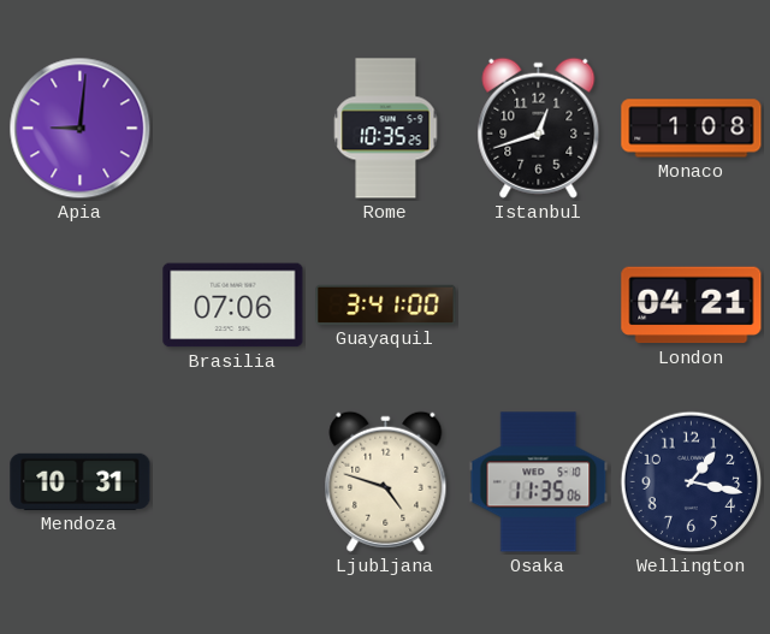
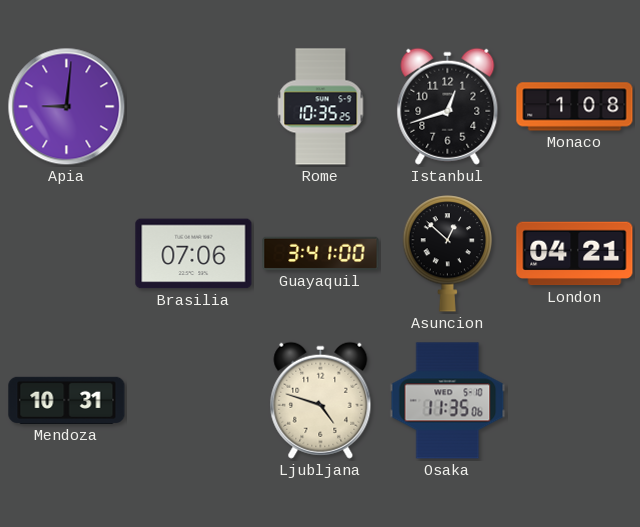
Asuncion: none -> 12:52
Wellington: 1:17 -> none
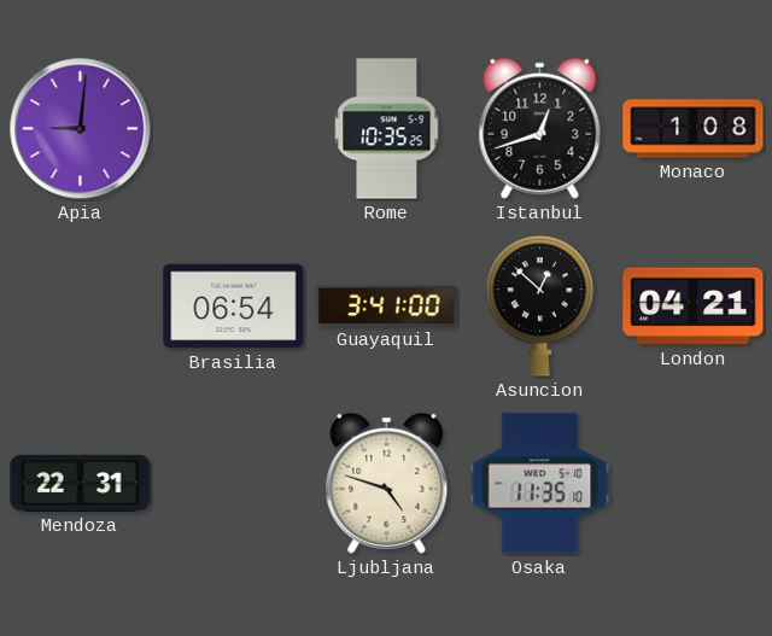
Brasilia: 07:06 -> 06:54
Mendoza: 10:31 -> 22:31
Osaka: 11:35:06 -> 11:35:10
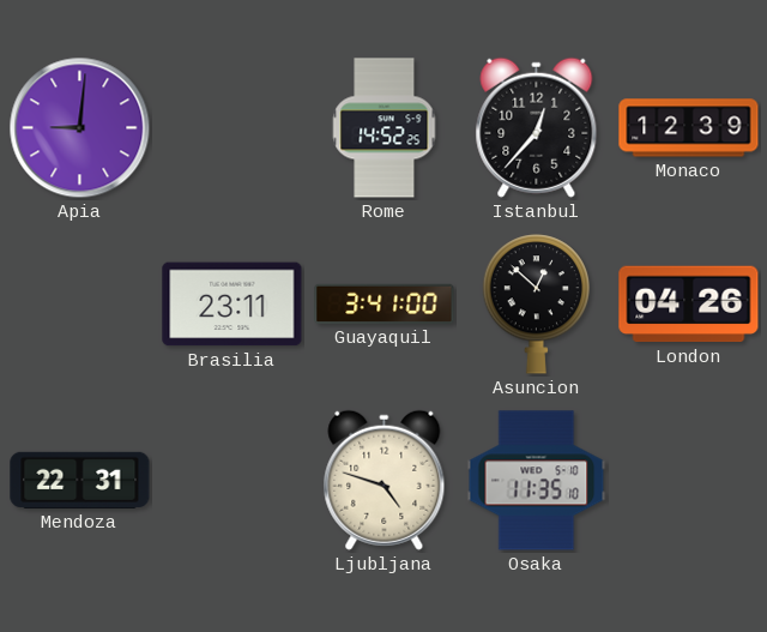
Rome: 10:35 -> 14:52
Istanbul: 12:42 -> 12:37
Monaco: 1:08 -> 12:39
Brasilia: 06:54 -> 23:11
London: 04:21 -> 04:26
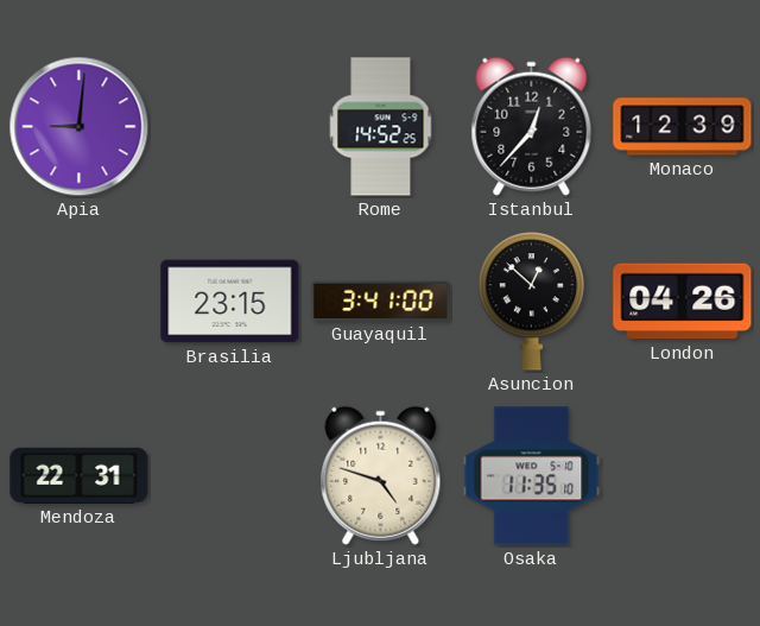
Brasilia: 23:11 -> 23:15
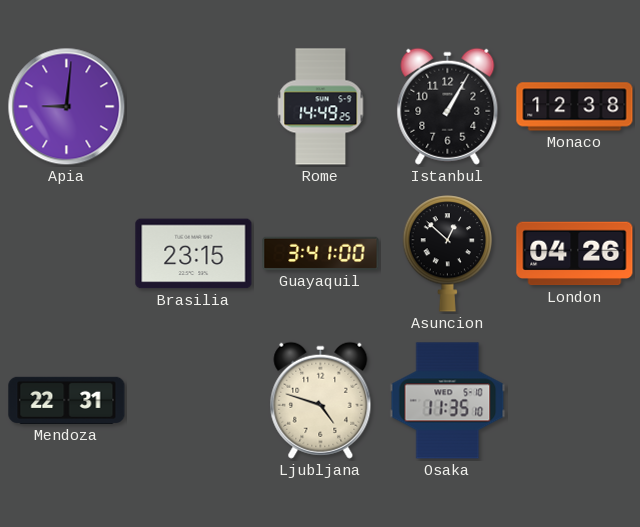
Rome: 14:52 -> 14:49
Istanbul: 12:37 -> 1:05
Monaco: 12:39 -> 12:38
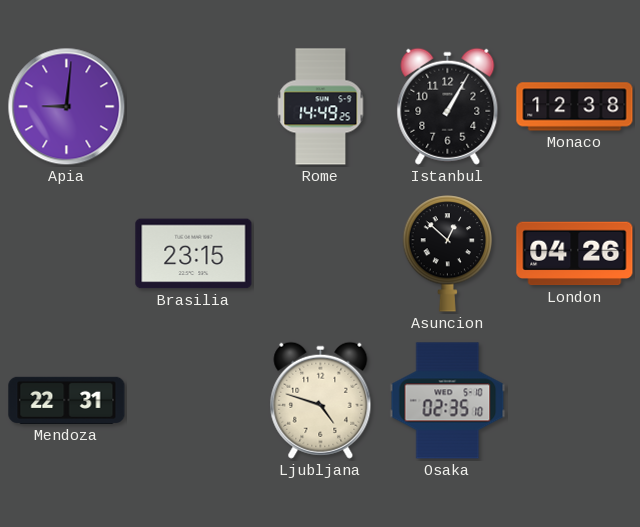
Guayaquil: 3:41 -> none
Osaka: 11:35 -> 02:35
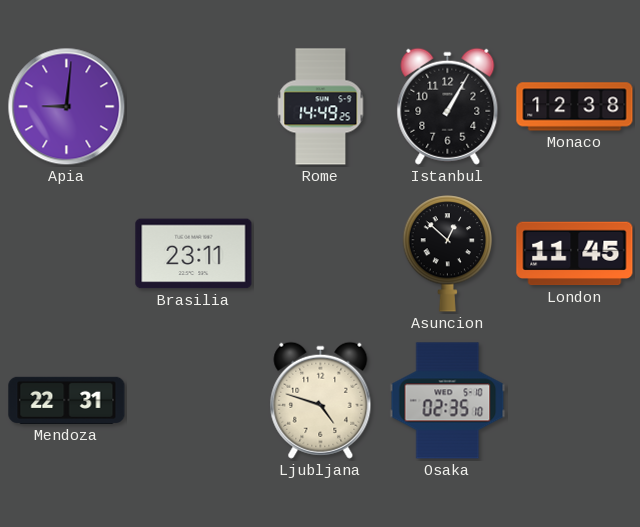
Brasilia: 23:15 -> 23:11
London: 04:26 -> 11:45
